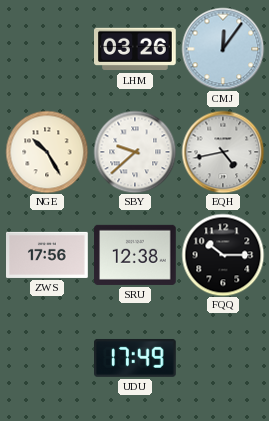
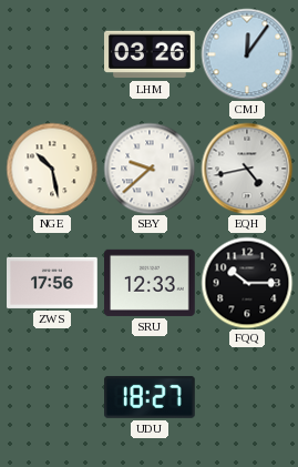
NGE: 10:25 -> 10:28
SRU: 12:38 -> 12:33
UDU: 17:49 -> 18:27
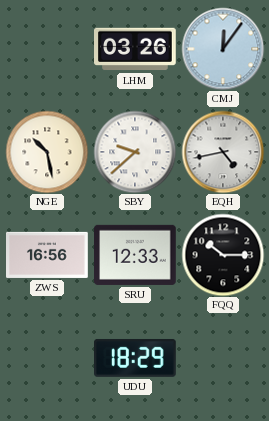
ZWS: 17:56 -> 16:56
UDU: 18:27 -> 18:29
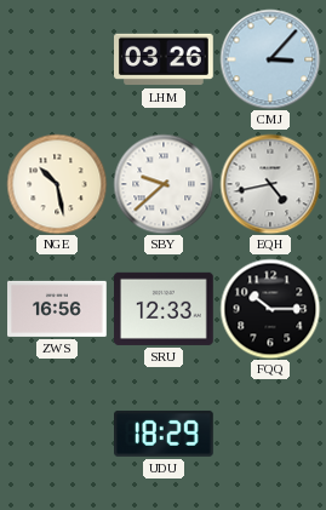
CMJ: 12:06 -> 3:07
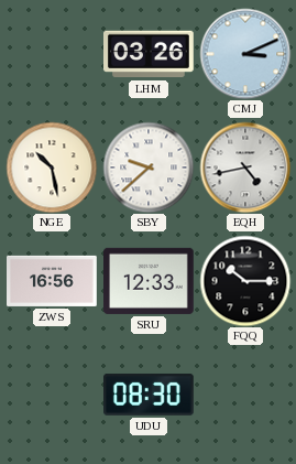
CMJ: 3:07 -> 3:11
UDU: 18:29 -> 08:30
